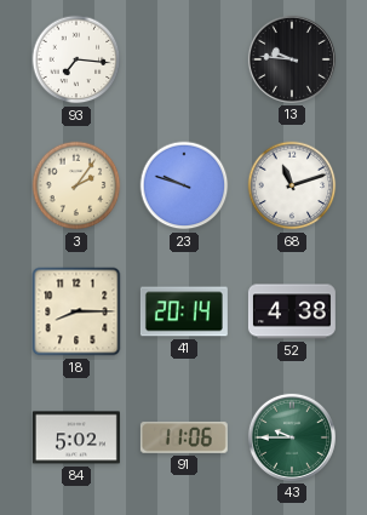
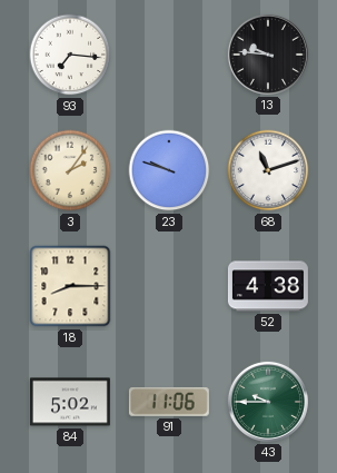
41: 20:14 -> none
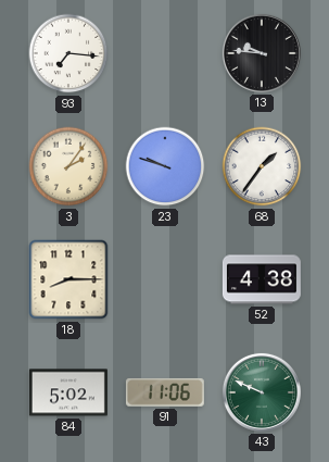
68: 11:12 -> 1:36
43: 9:45 -> 9:49
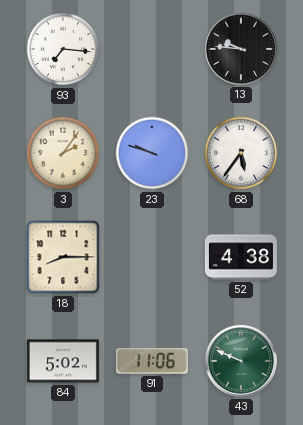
68: 1:36 -> 5:36
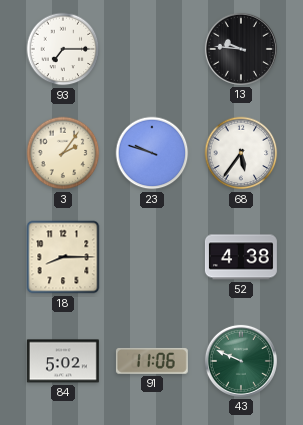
93: 7:16 -> 7:15
